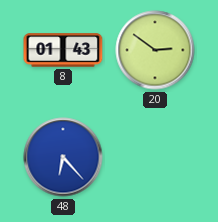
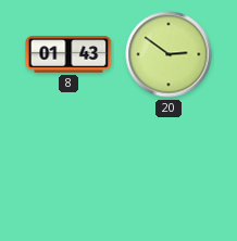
48: 6:23 -> none
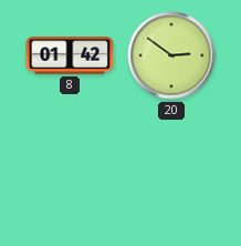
8: 01:43 -> 01:42
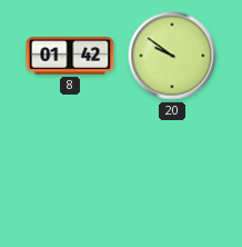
20: 2:51 -> 9:51
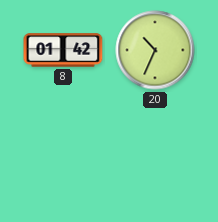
20: 9:51 -> 10:34
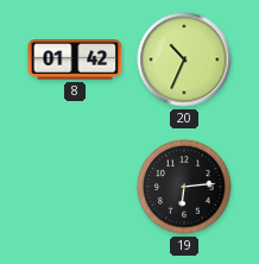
19: none -> 6:14
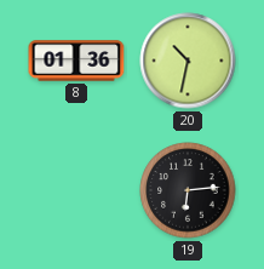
8: 01:42 -> 01:36
20: 10:34 -> 10:32
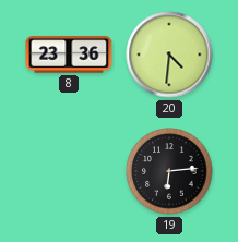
8: 01:36 -> 23:36
20: 10:32 -> 4:31
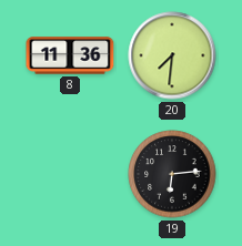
8: 23:36 -> 11:36
20: 4:31 -> 7:31
